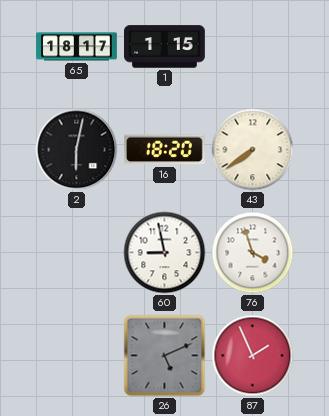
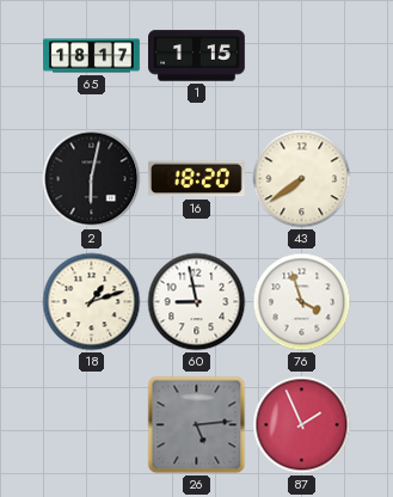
18: none -> 1:12
26: 5:11 -> 5:14
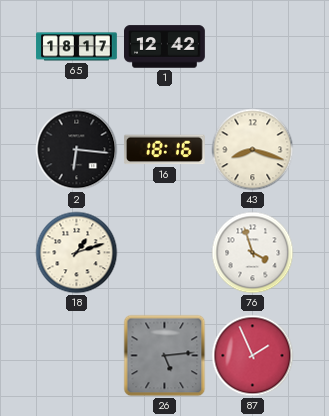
1: 1:15 -> 12:42
2: 6:02 -> 6:16
16: 18:20 -> 18:16
43: 7:39 -> 8:18
60: 8:58 -> none
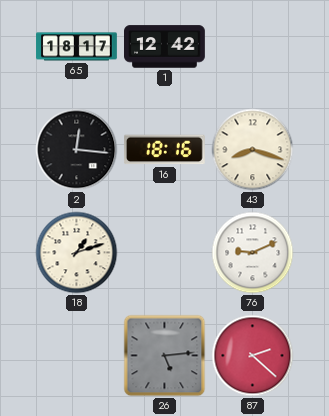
2: 6:16 -> 12:16
76: 3:57 -> 9:11
87: 1:56 -> 2:22
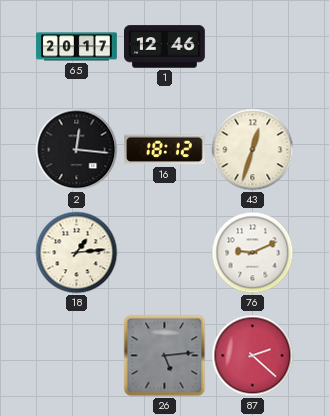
65: 18:17 -> 20:17
1: 12:42 -> 12:46
16: 18:16 -> 18:12
43: 8:18 -> 12:33
18: 1:12 -> 1:14
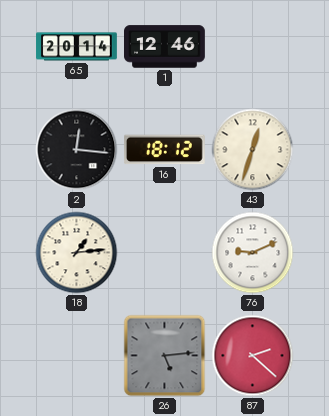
65: 20:17 -> 20:14
